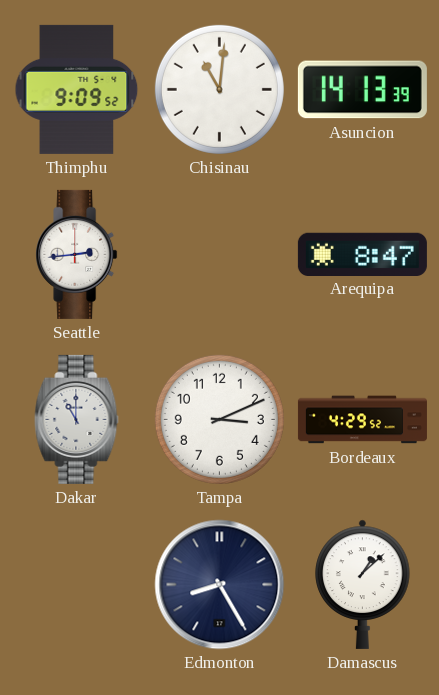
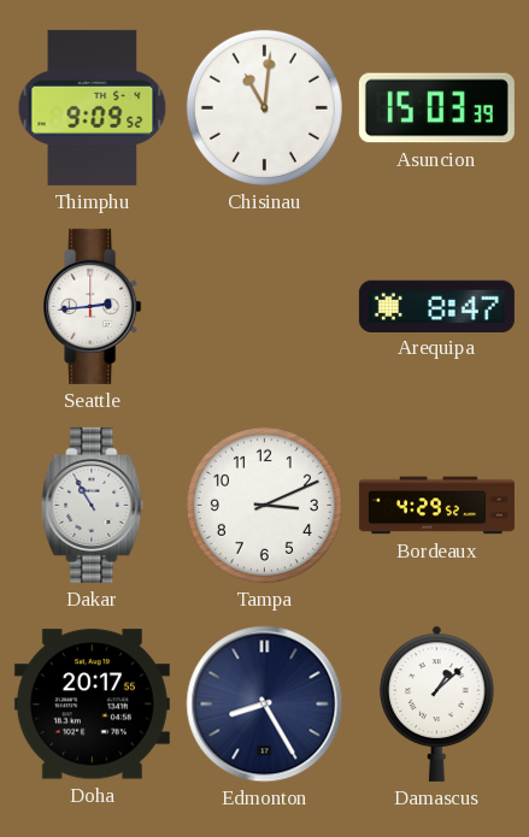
Asuncion: 14:13 -> 15:03
Dakar: 11:00 -> 10:55
Doha: none -> 20:17
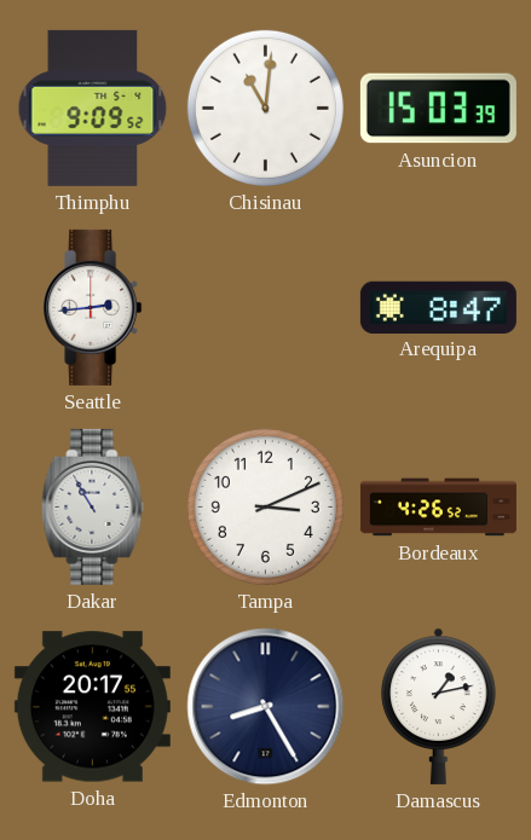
Bordeaux: 4:29 -> 4:26
Damascus: 1:08 -> 1:13
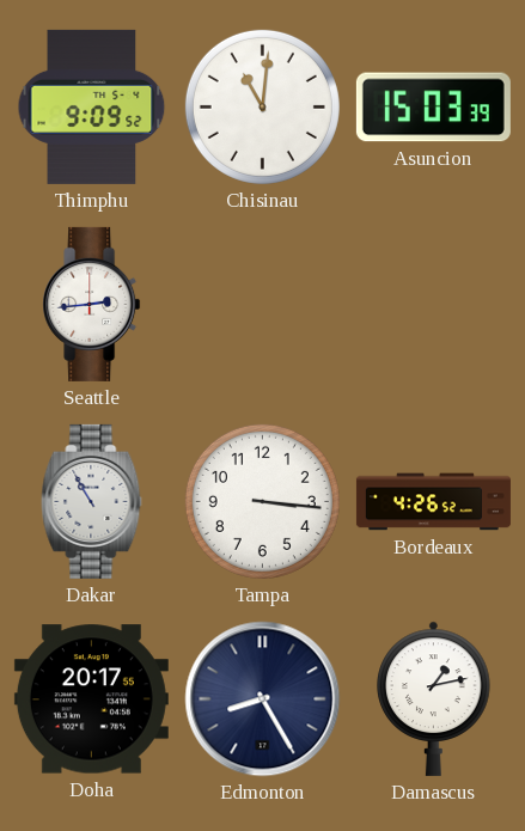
Arequipa: 8:47 -> none
Tampa: 3:11 -> 3:16
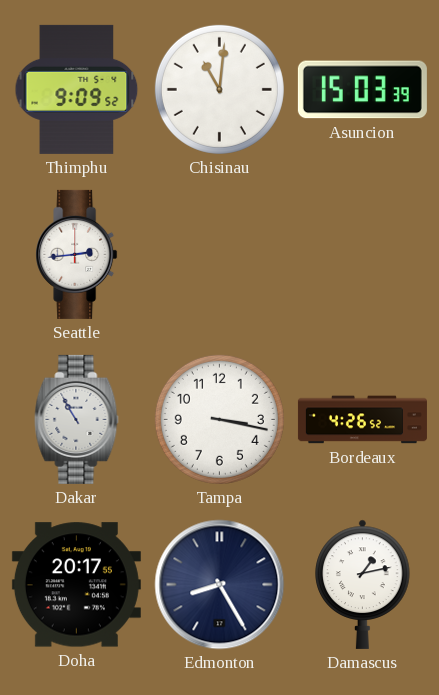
Tampa: 3:16 -> 3:17
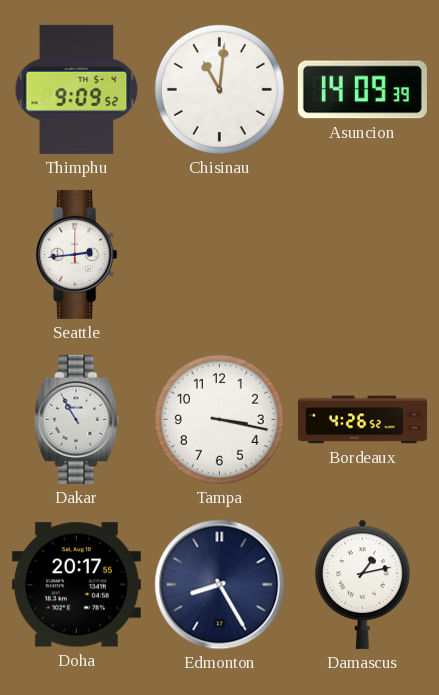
Asuncion: 15:03 -> 14:09
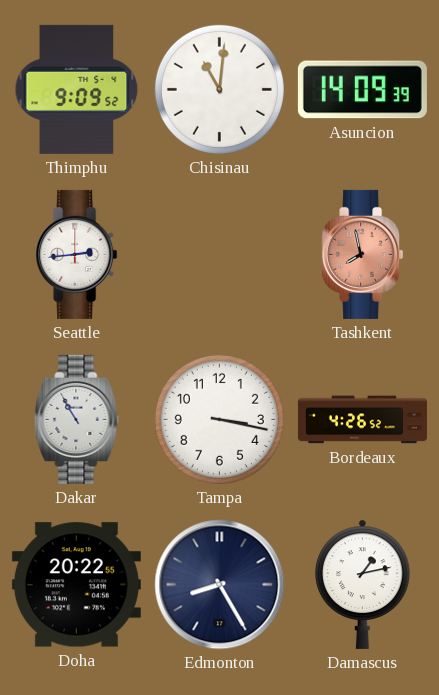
Tashkent: none -> 7:58
Doha: 20:17 -> 20:22
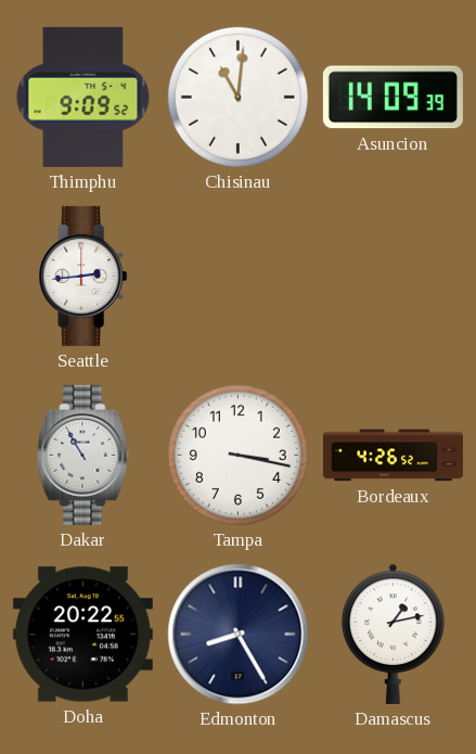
Tashkent: 7:58 -> none
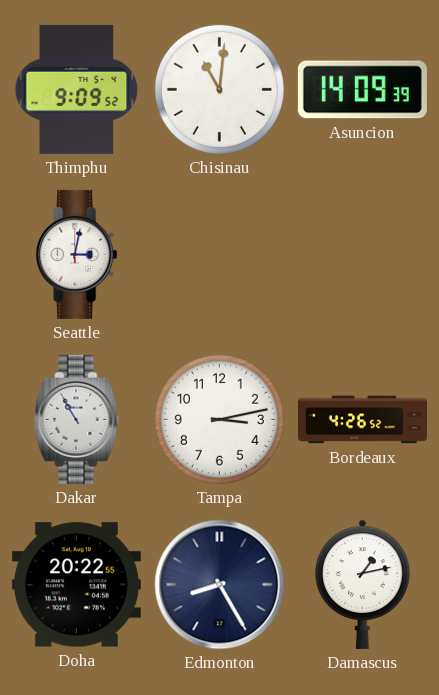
Seattle: 2:44 -> 3:02
Tampa: 3:17 -> 3:13
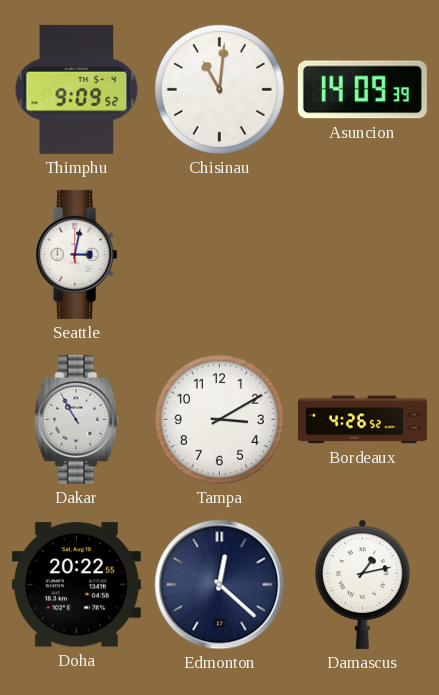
Tampa: 3:13 -> 3:10
Edmonton: 8:25 -> 12:22
